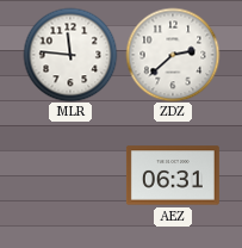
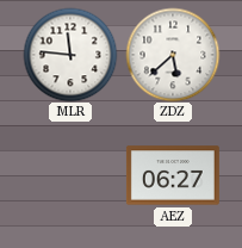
ZDZ: 2:38 -> 5:38
AEZ: 06:31 -> 06:27
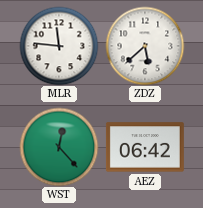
WST: none -> 12:23
AEZ: 06:27 -> 06:42
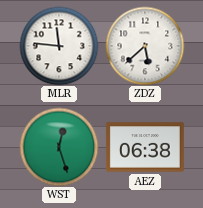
WST: 12:23 -> 12:27
AEZ: 06:42 -> 06:38
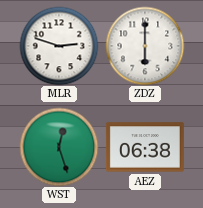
MLR: 11:46 -> 2:48
ZDZ: 5:38 -> 6:00
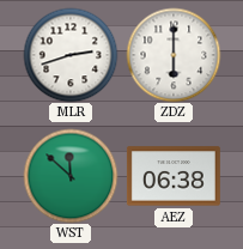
MLR: 2:48 -> 2:42
WST: 12:27 -> 11:52
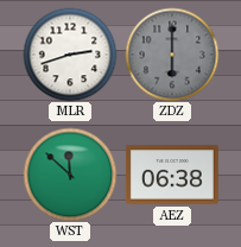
ZDZ dial: white -> grey
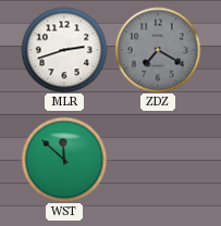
ZDZ: 6:00 -> 7:20
AEZ: 06:38 -> none
